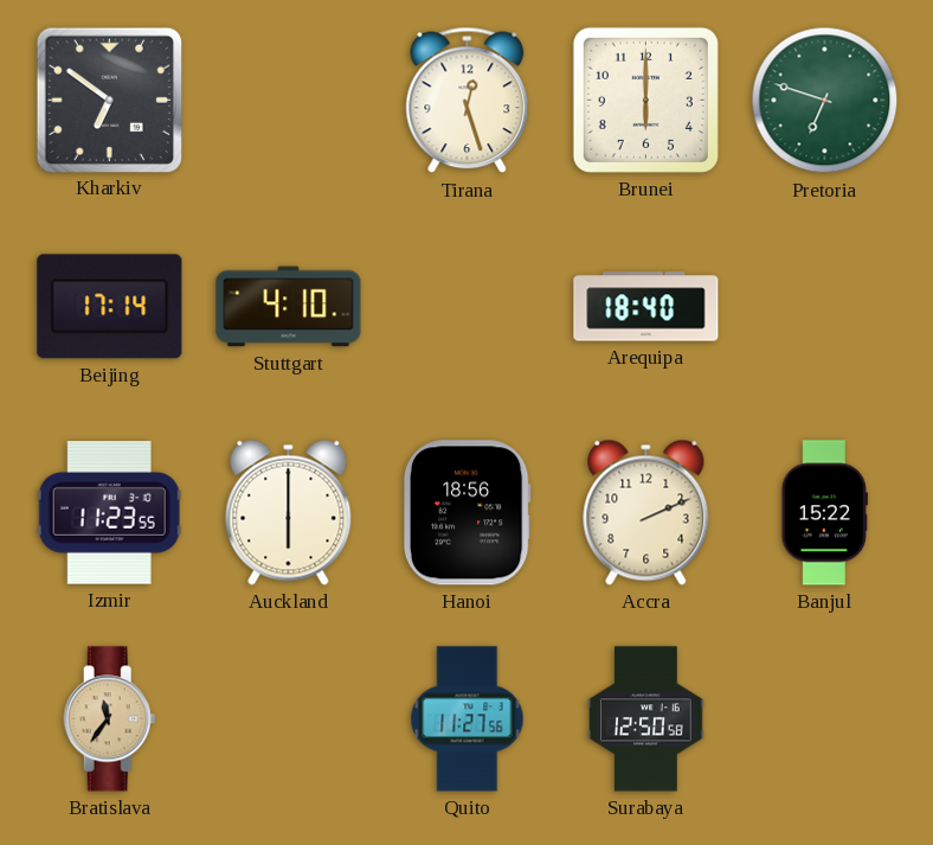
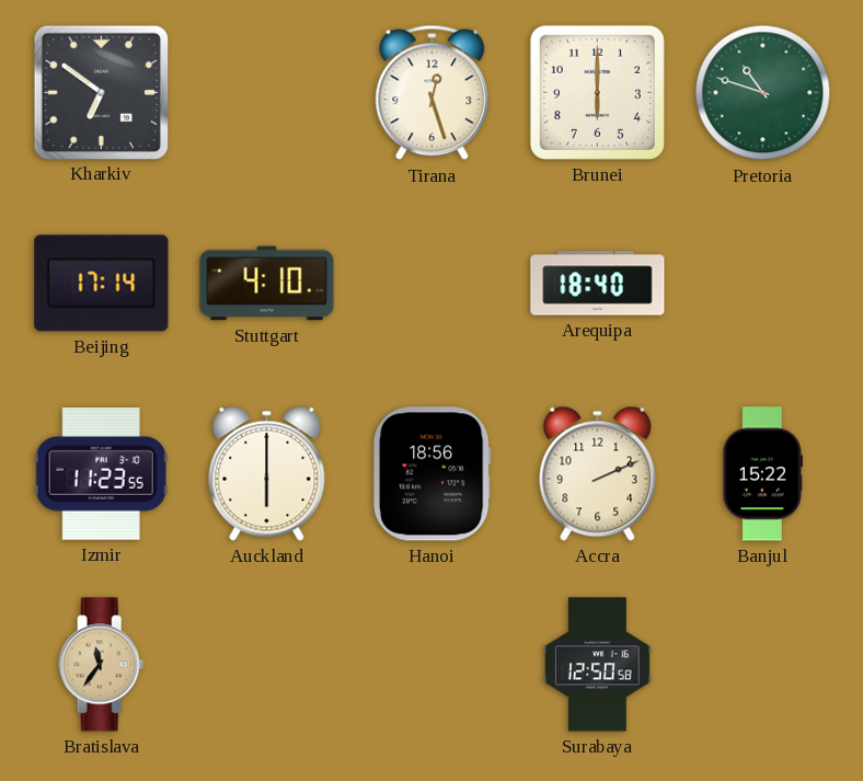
Pretoria: 6:48 -> 10:48
Quito: 11:27 -> none
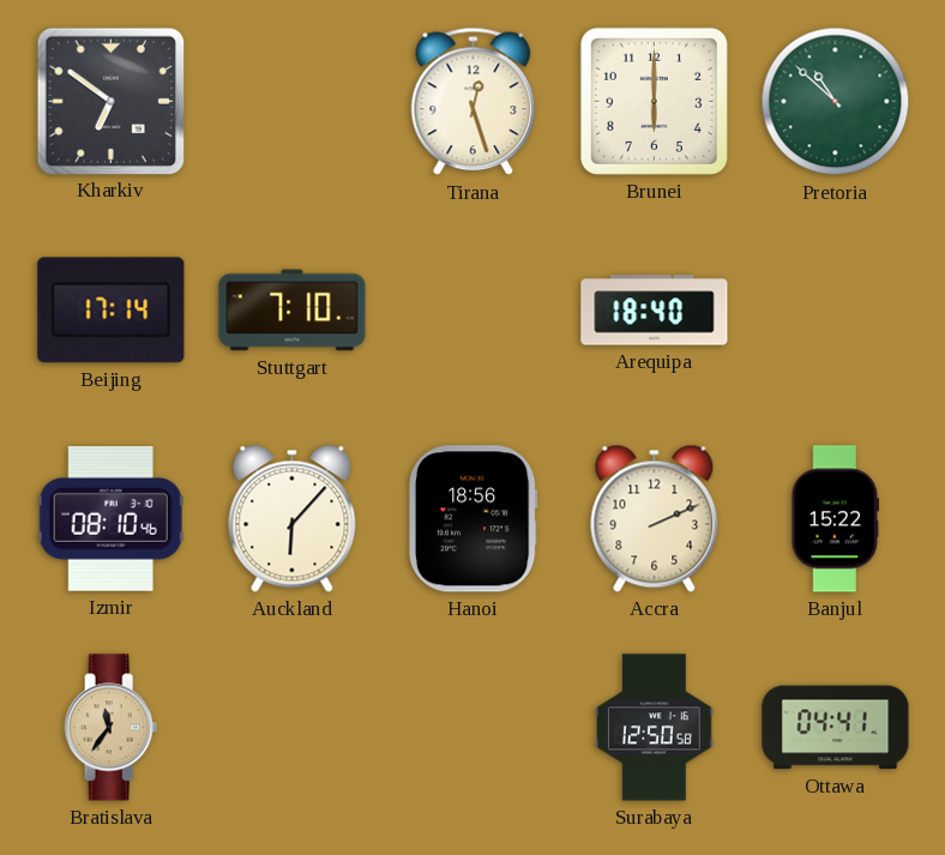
Pretoria: 10:48 -> 10:52
Stuttgart: 4:10 -> 7:10
Izmir: 11:23 -> 08:10
Auckland: 6:00 -> 6:07
Ottawa: none -> 04:41
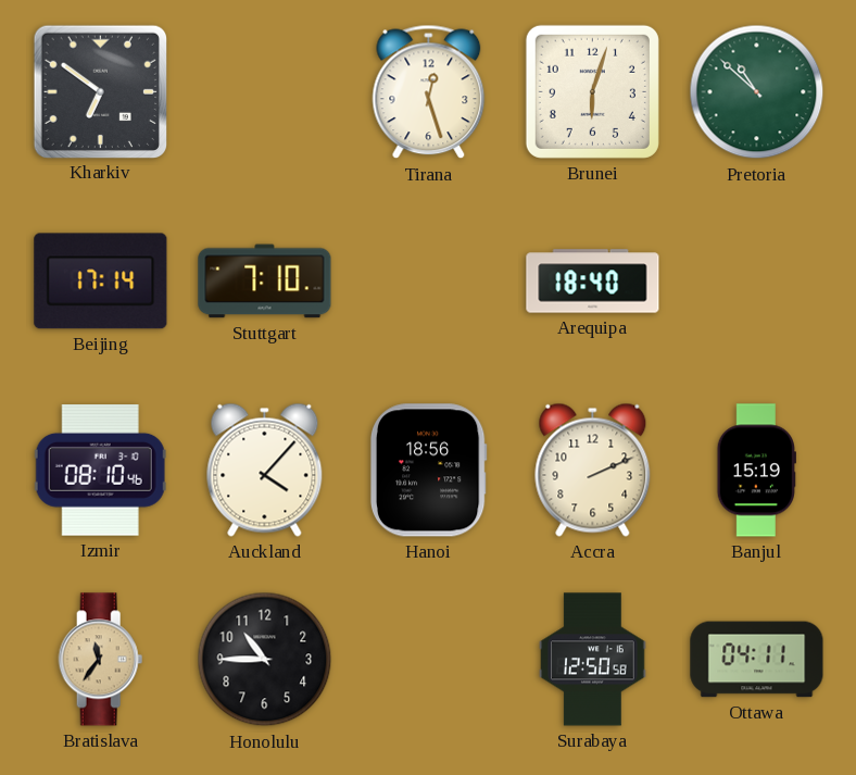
Brunei: 6:00 -> 6:03
Auckland: 6:07 -> 4:07
Banjul: 15:22 -> 15:19
Honolulu: none -> 10:45
Ottawa: 04:41 -> 04:11
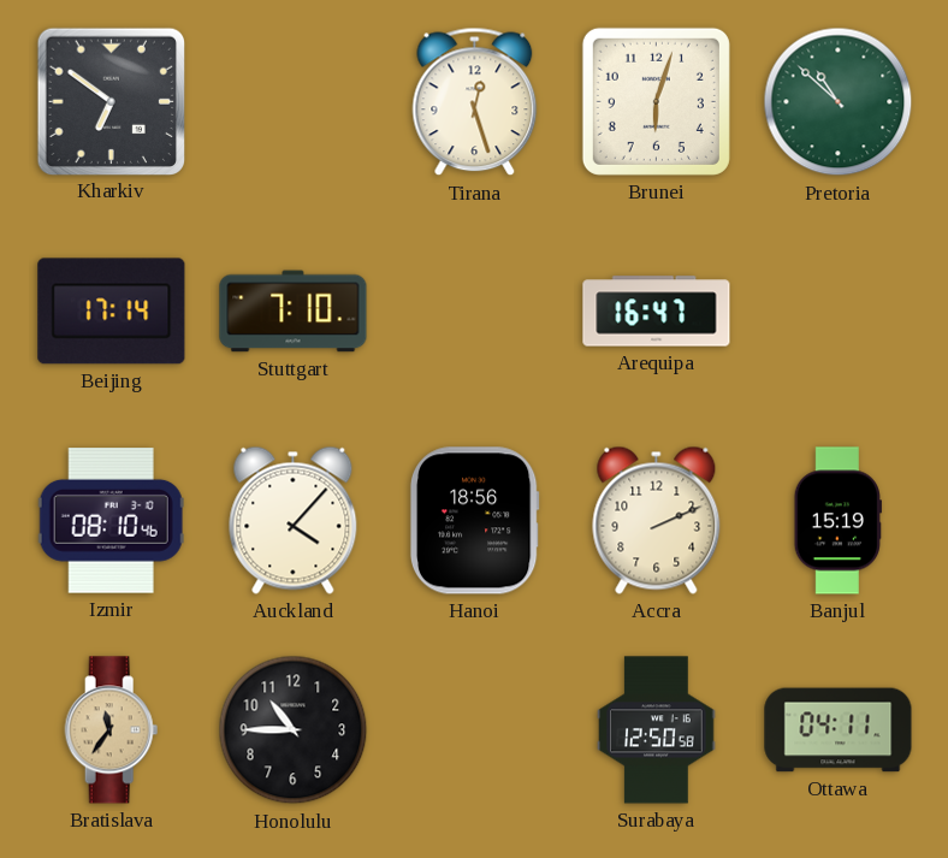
Arequipa: 18:40 -> 16:47
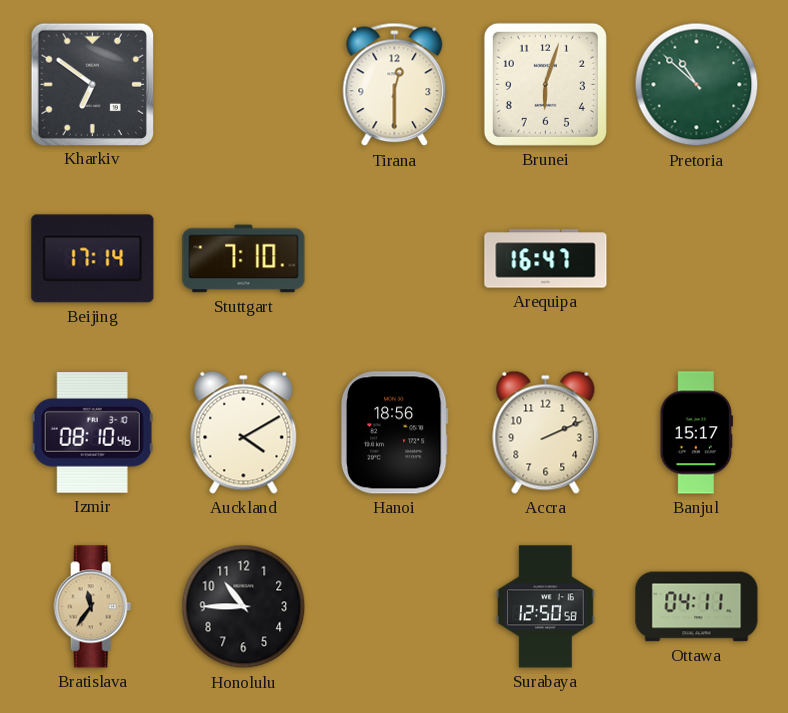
Tirana: 12:27 -> 12:30
Auckland: 4:07 -> 4:10
Banjul: 15:19 -> 15:17
